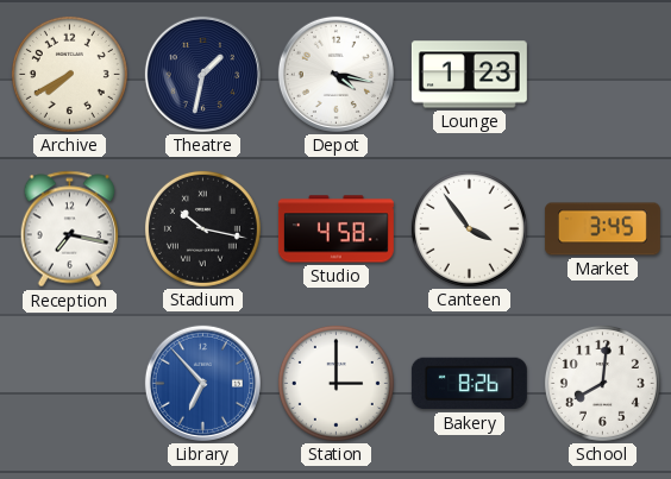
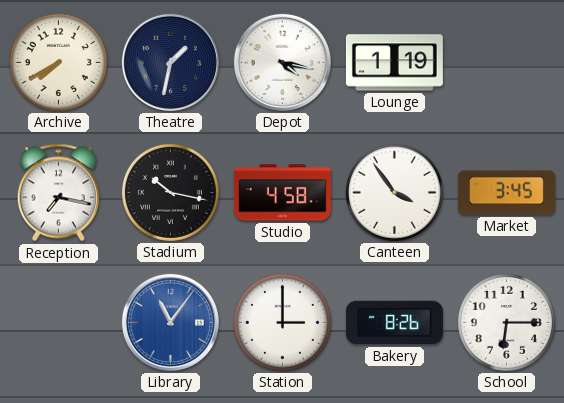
Lounge: 1:23 -> 1:19
Library: 6:53 -> 11:06
School: 8:01 -> 6:15
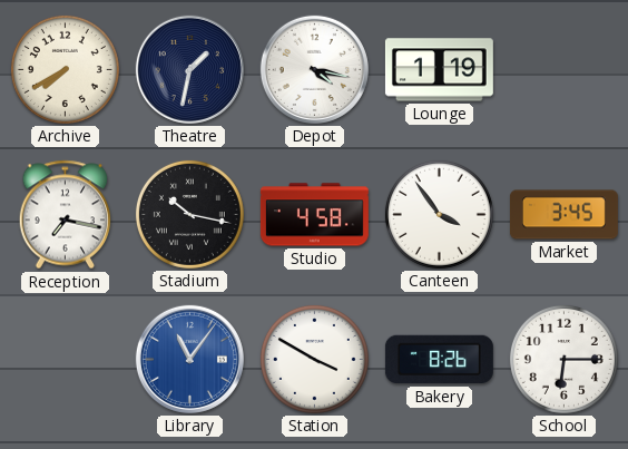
Station: 3:00 -> 3:50
